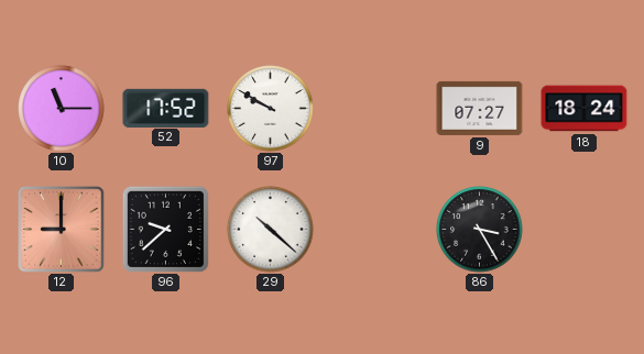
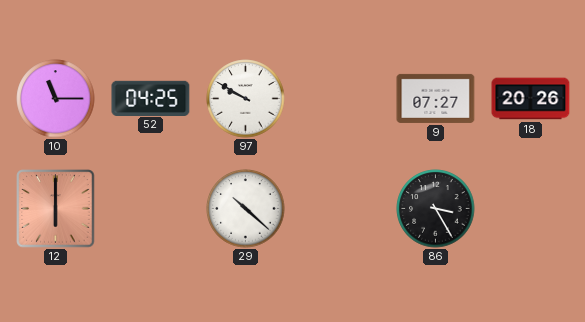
52: 17:52 -> 04:25
18: 18:24 -> 20:26
12: 9:00 -> 6:00
96: 9:38 -> none
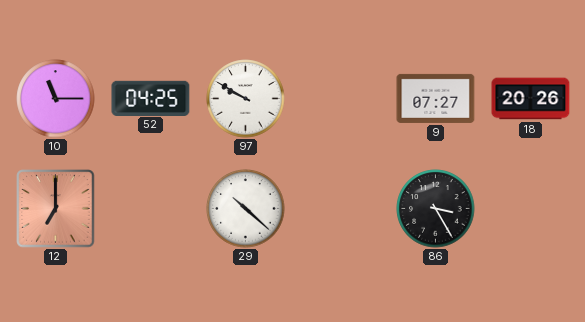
12: 6:00 -> 7:00
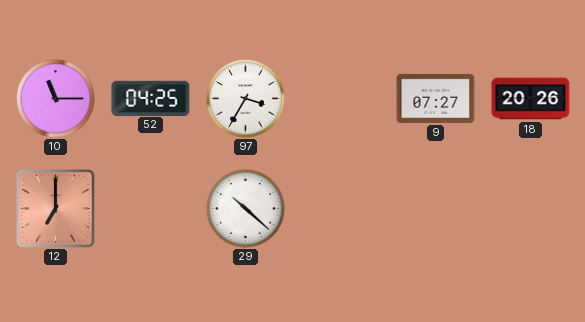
97: 9:50 -> 3:35
86: 3:25 -> none
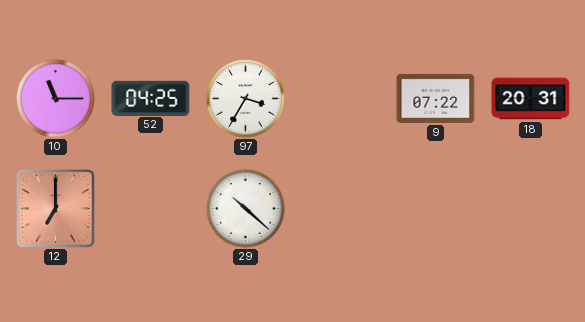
9: 07:27 -> 07:22
18: 20:26 -> 20:31
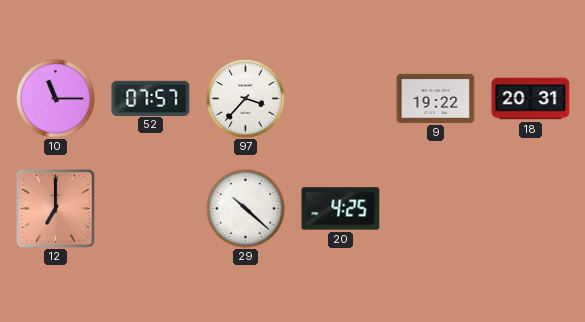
52: 04:25 -> 07:57
97: 3:35 -> 3:37
9: 07:22 -> 19:22
20: none -> 4:25
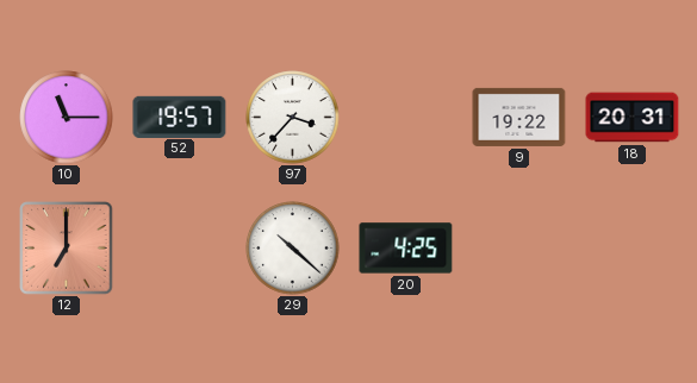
52: 07:57 -> 19:57
